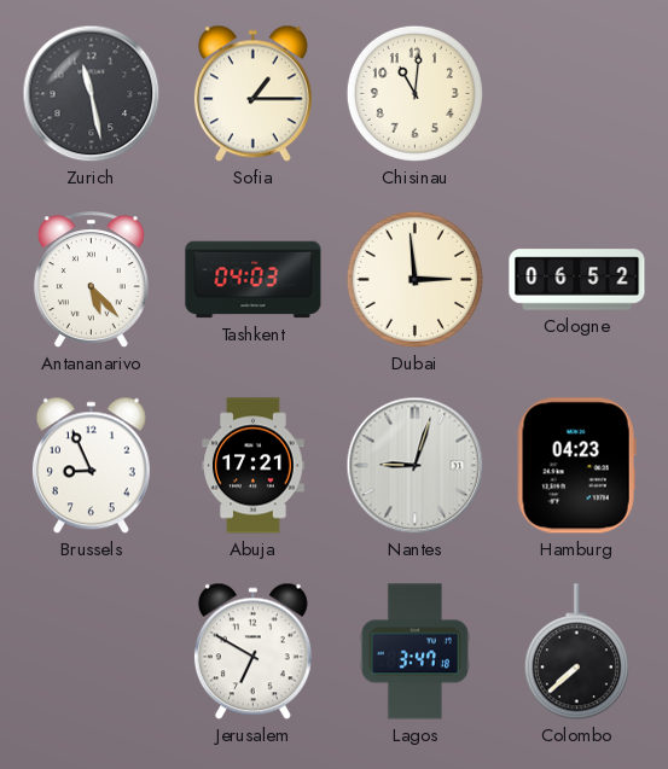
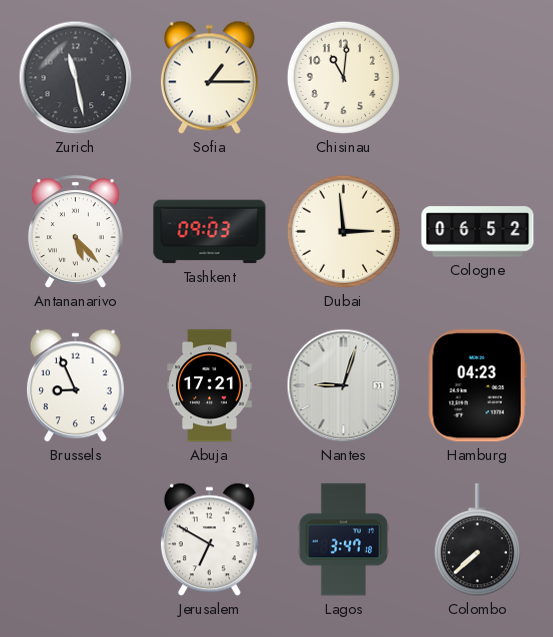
Tashkent: 04:03 -> 09:03
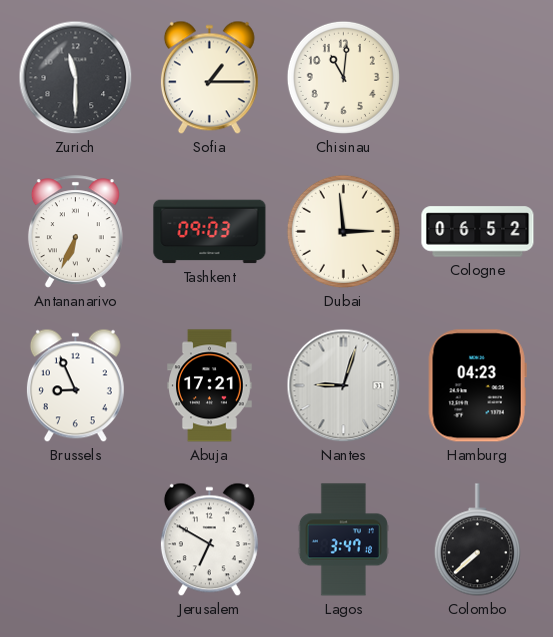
Zurich: 11:28 -> 11:30
Antananarivo: 5:23 -> 6:34
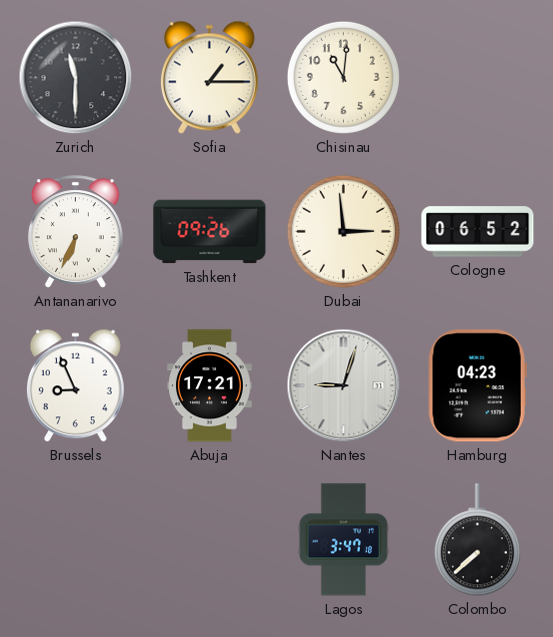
Tashkent: 09:03 -> 09:26
Jerusalem: 6:50 -> none
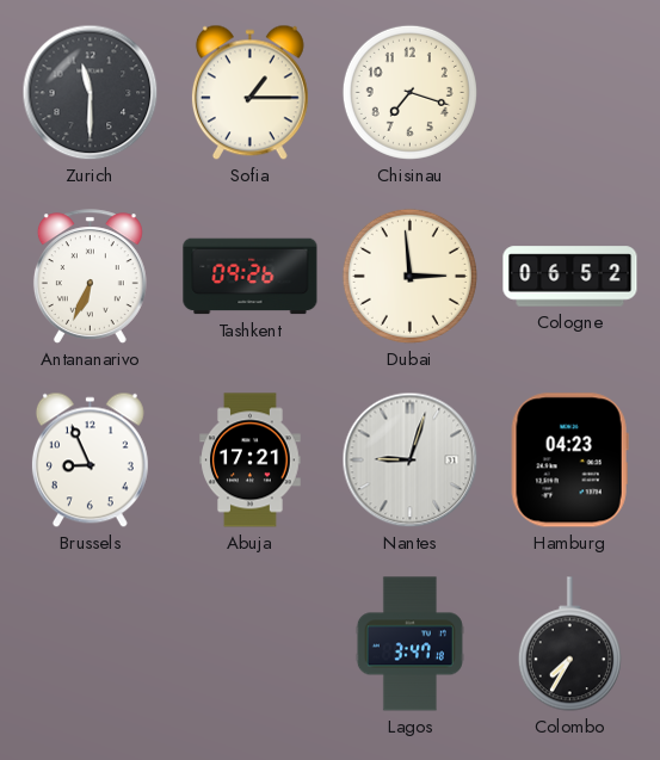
Chisinau: 11:01 -> 7:18
Colombo: 7:38 -> 7:35
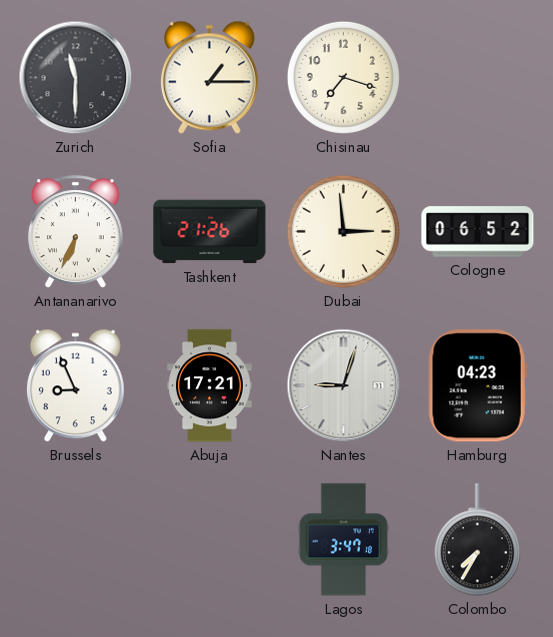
Tashkent: 09:26 -> 21:26
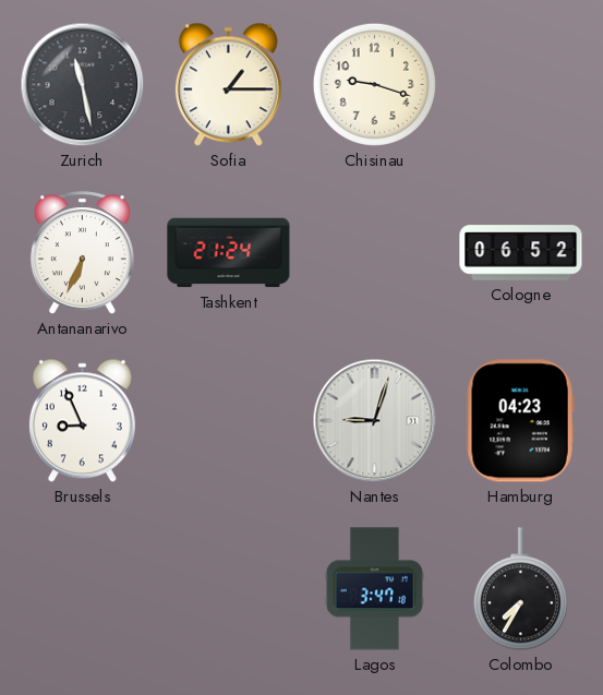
Zurich: 11:30 -> 11:28
Chisinau: 7:18 -> 9:18
Tashkent: 21:26 -> 21:24
Dubai: 2:59 -> none
Abuja: 17:21 -> none
